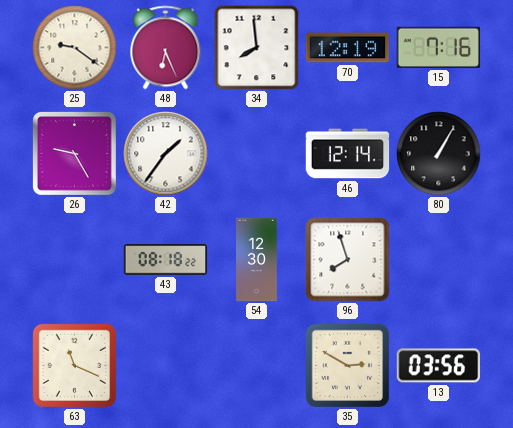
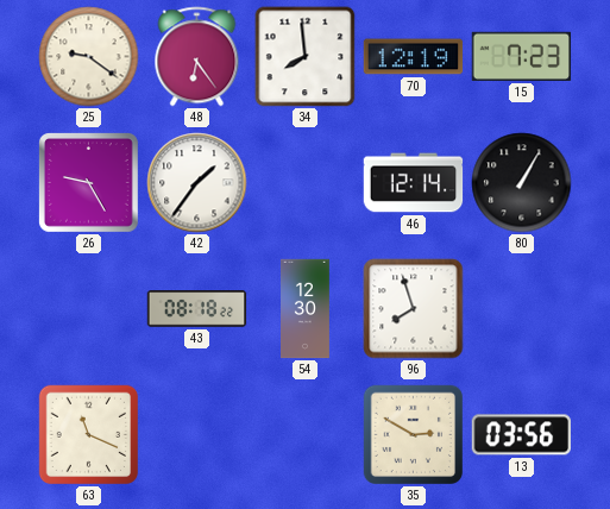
48: 6:26 -> 6:24
15: 7:16 -> 7:23
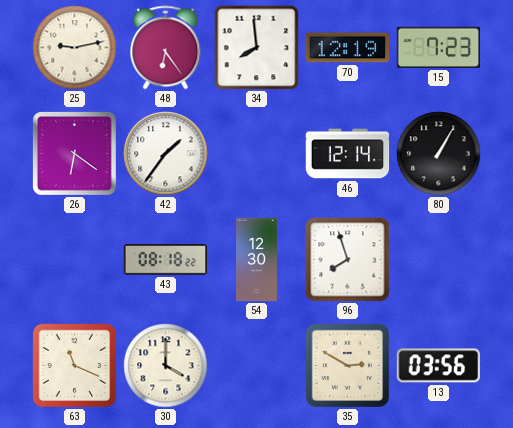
25: 9:21 -> 9:13
26: 9:25 -> 6:21
30: none -> 4:00
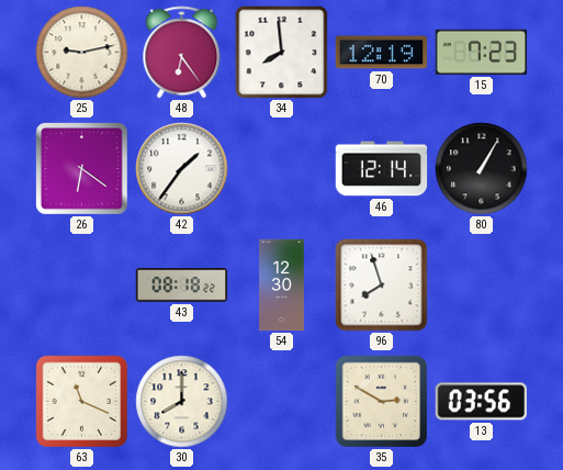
30: 4:00 -> 8:00
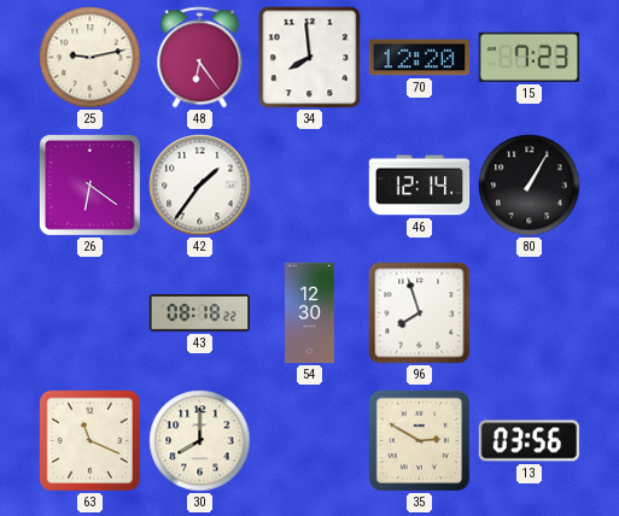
70: 12:19 -> 12:20
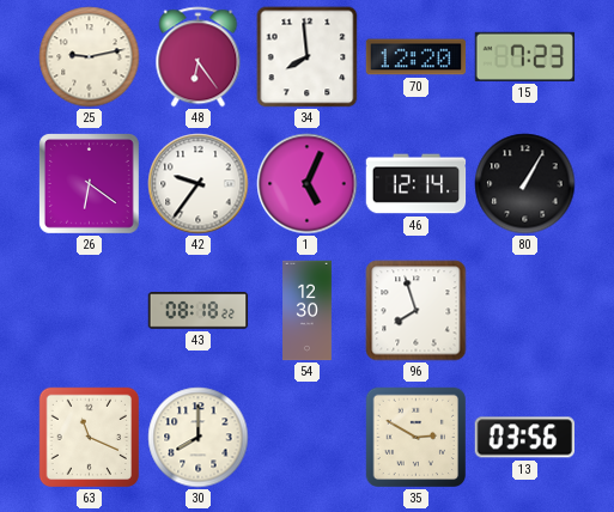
42: 1:36 -> 9:36
1: none -> 5:04
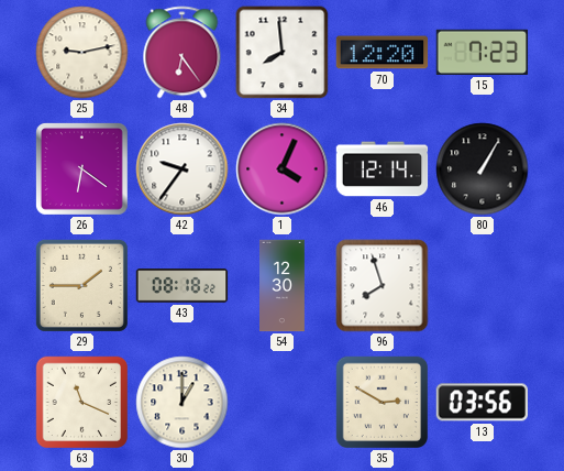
1: 5:04 -> 4:04
29: none -> 1:45
30: 8:00 -> 1:00
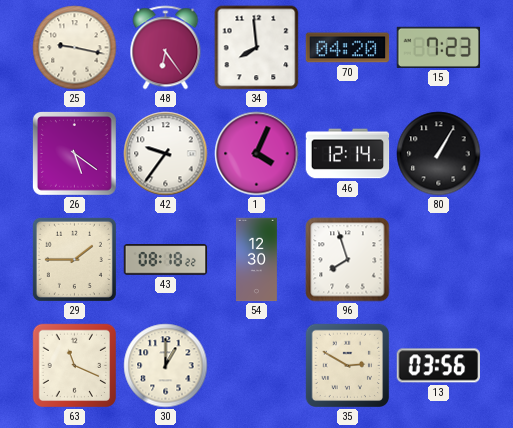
25: 9:13 -> 9:17
70: 12:20 -> 04:20
26: 6:21 -> 5:21
